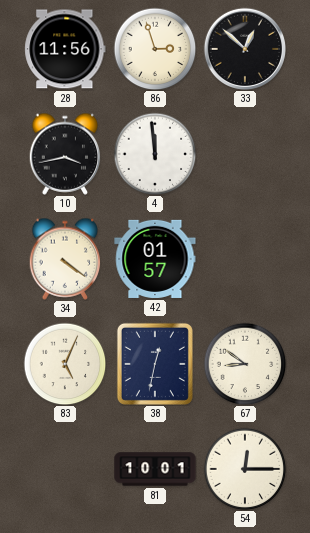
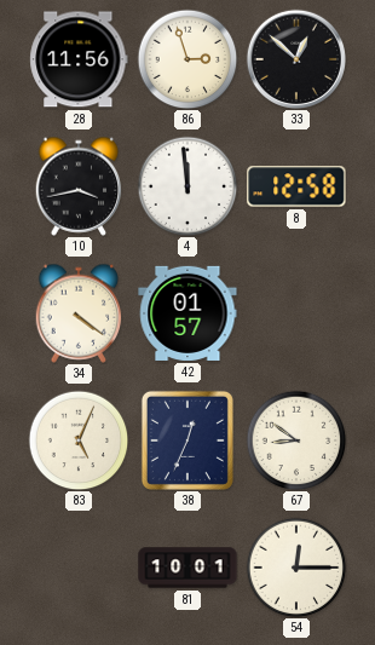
8: none -> 12:58
38: 12:32 -> 12:34
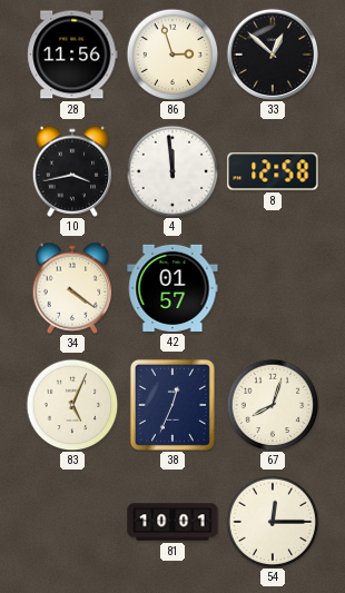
67: 8:51 -> 8:03
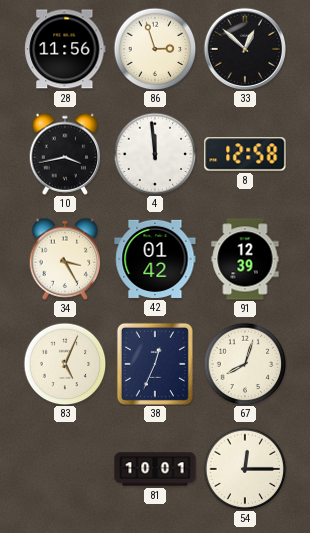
34: 4:21 -> 3:25
42: 01:57 -> 01:42
91: none -> 12:39
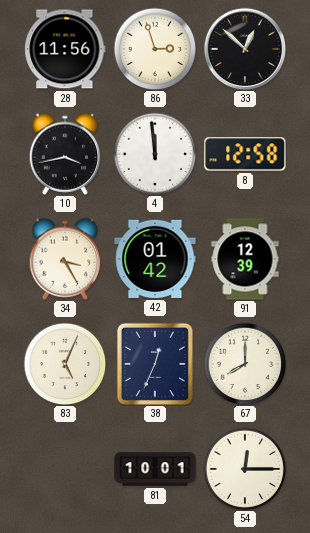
67: 8:03 -> 8:00
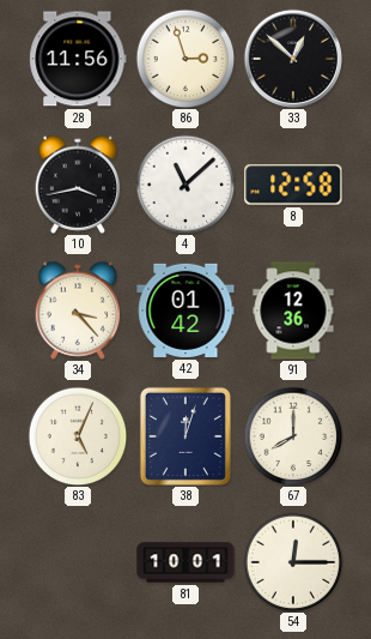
4: 11:59 -> 11:08
34: 3:25 -> 3:23
91: 12:39 -> 12:36
38: 12:34 -> 12:03
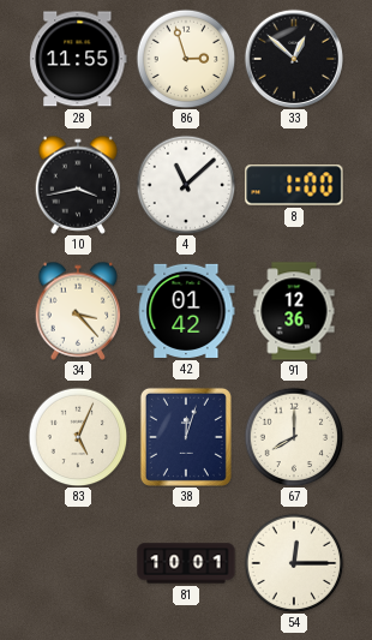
28: 11:56 -> 11:55
8: 12:58 -> 1:00
